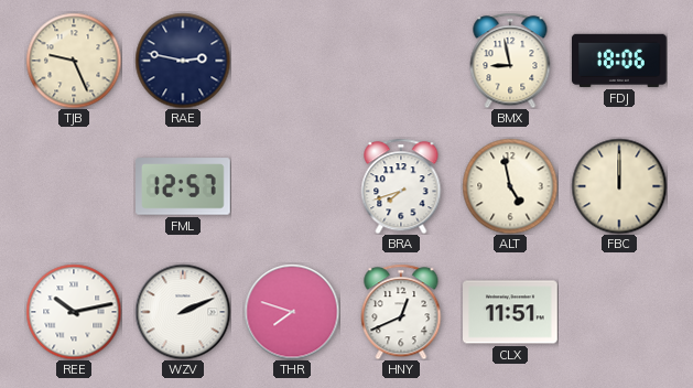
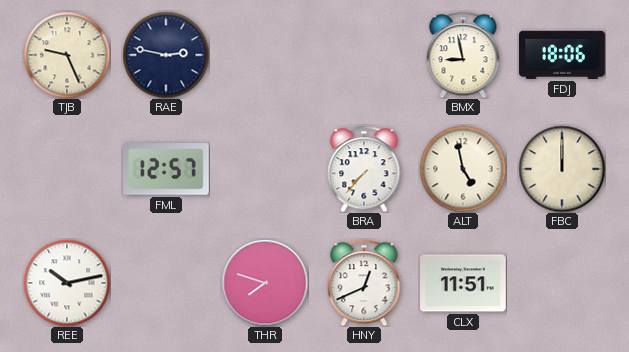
BRA: 7:42 -> 7:37
WZV: 2:11 -> none
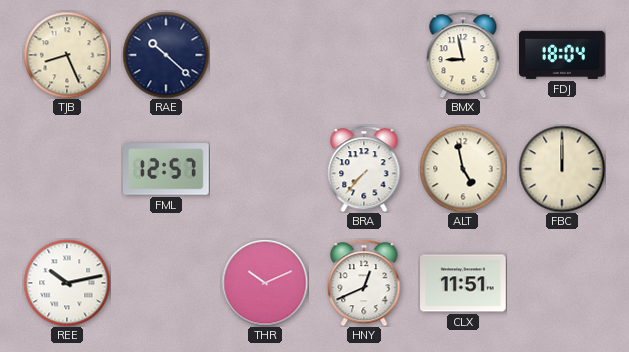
TJB: 9:26 -> 8:26
RAE: 2:47 -> 10:22
FDJ: 18:06 -> 18:04
THR: 7:48 -> 10:11
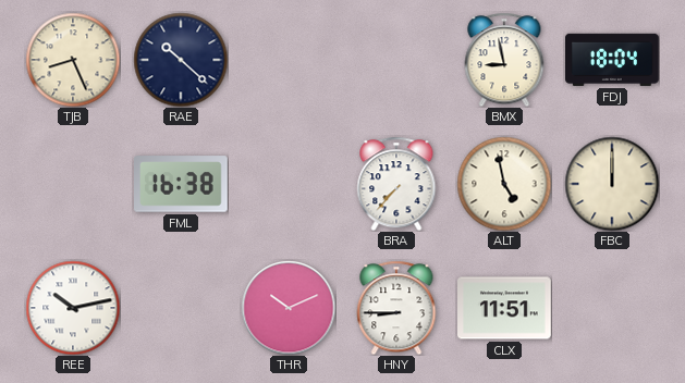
FML: 12:57 -> 16:38
HNY: 12:41 -> 8:45
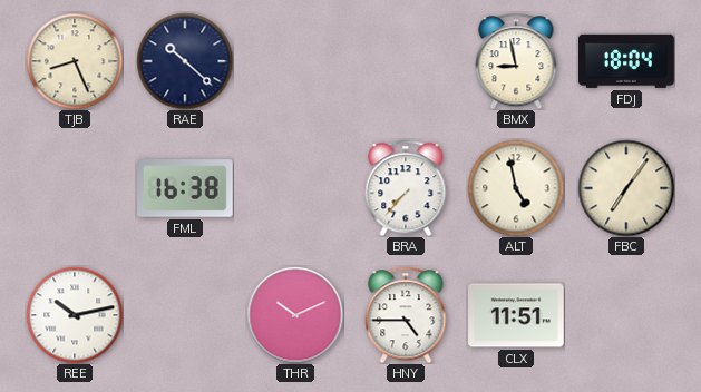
FBC: 12:00 -> 7:06
HNY: 8:45 -> 4:45
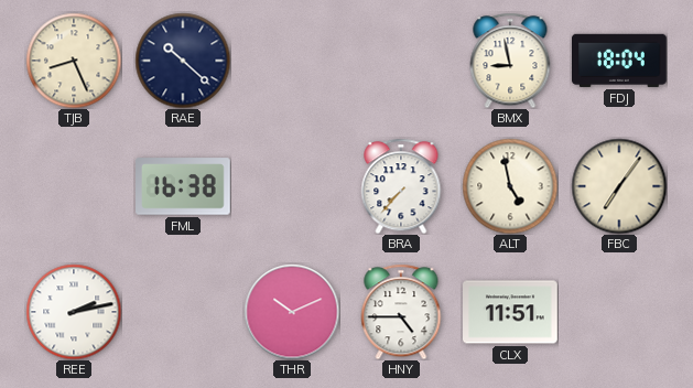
REE: 10:13 -> 2:13
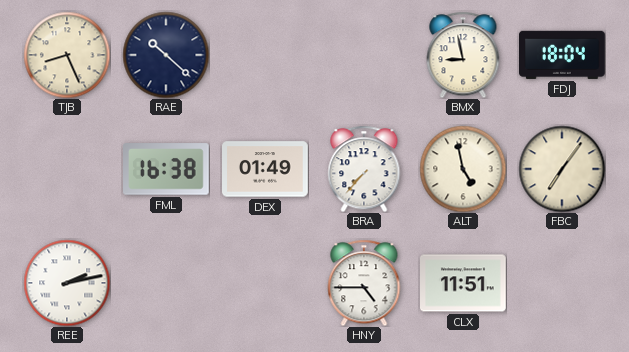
DEX: none -> 01:49
THR: 10:11 -> none
